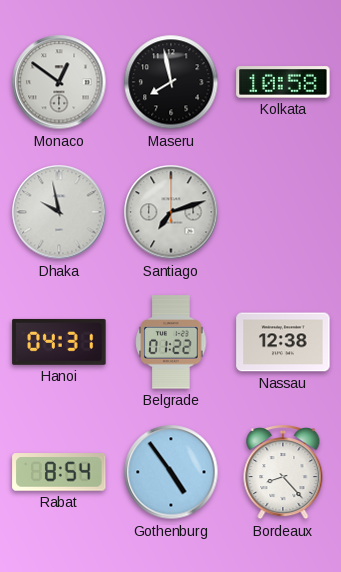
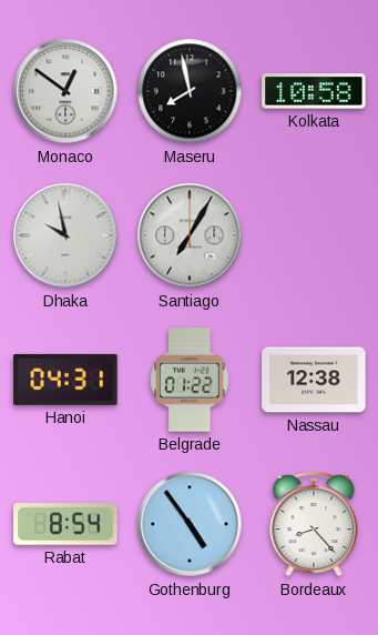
Santiago: 7:12 -> 7:05
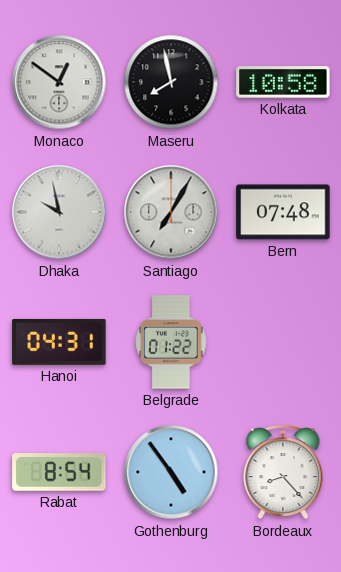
Bern: none -> 07:48
Nassau: 12:38 -> none
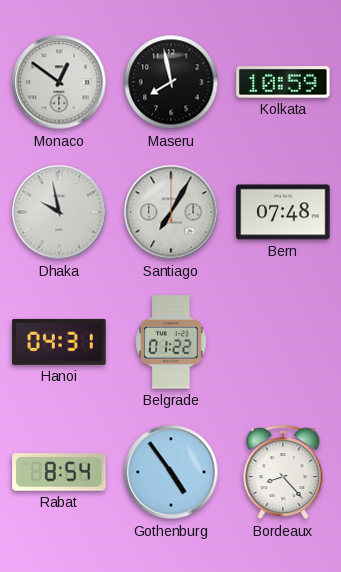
Kolkata: 10:58 -> 10:59
